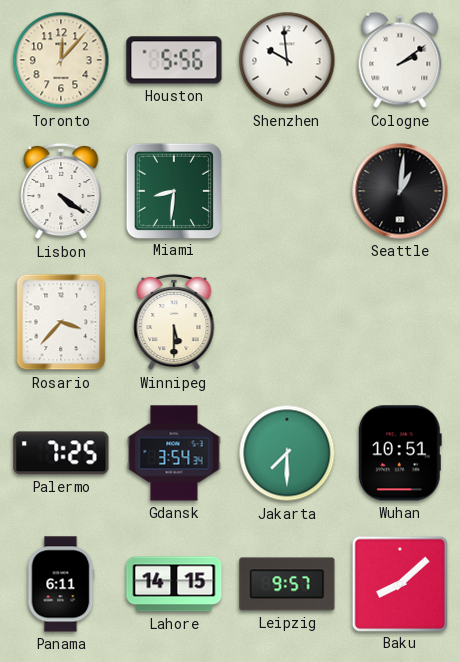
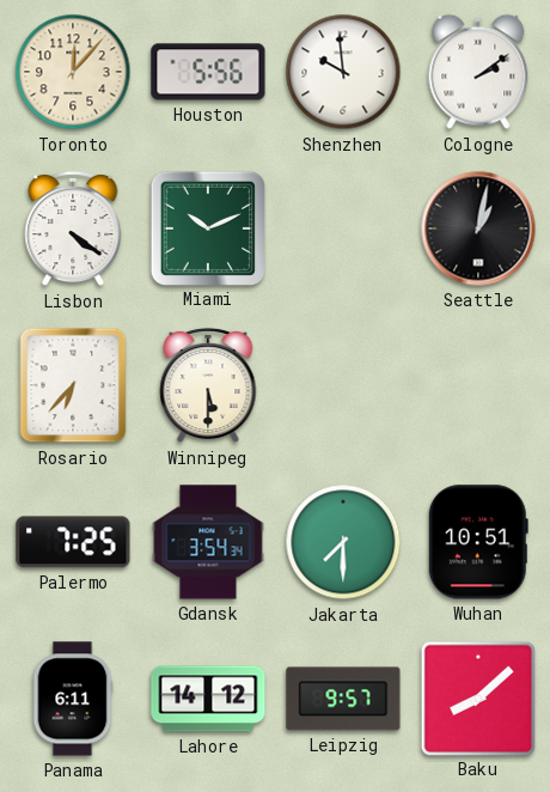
Miami: 8:31 -> 10:11
Seattle: 1:01 -> 1:02
Rosario: 3:37 -> 6:37
Lahore: 14:15 -> 14:12
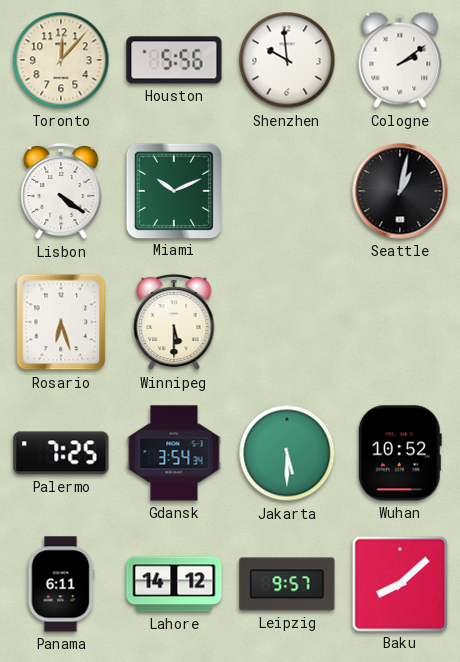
Rosario: 6:37 -> 6:27
Jakarta: 7:30 -> 5:30
Wuhan: 10:51 -> 10:52
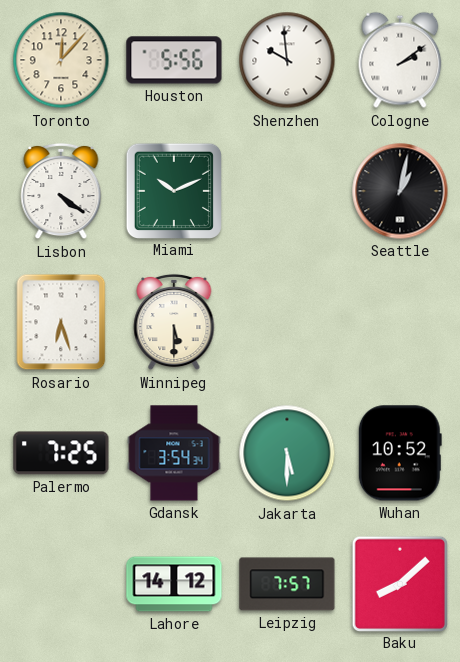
Panama: 6:11 -> none
Leipzig: 9:57 -> 7:57
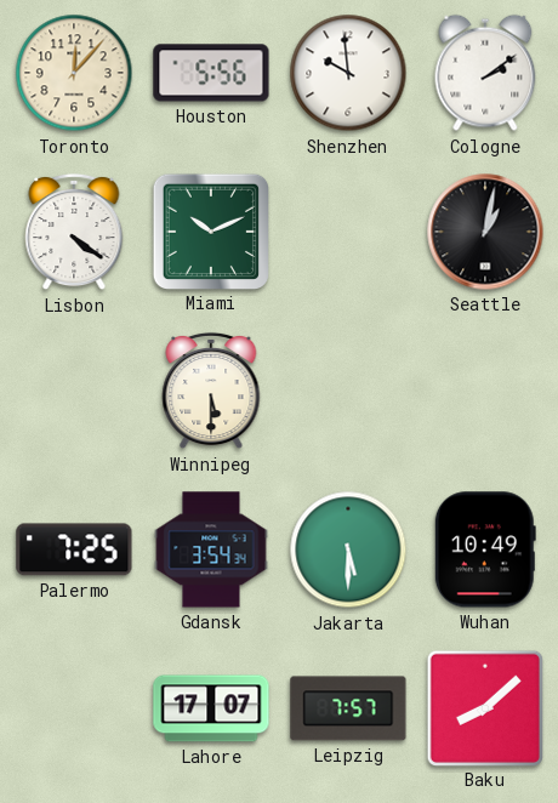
Rosario: 6:27 -> none
Wuhan: 10:52 -> 10:49
Lahore: 14:12 -> 17:07
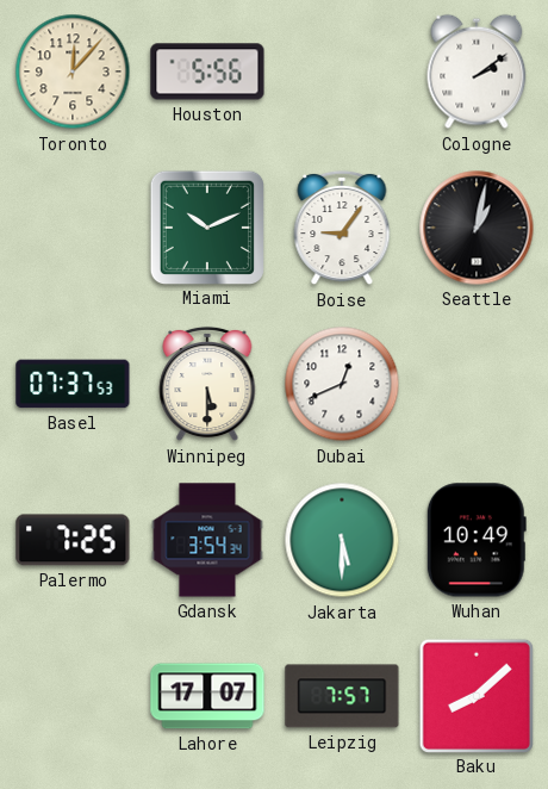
Shenzhen: 9:59 -> none
Lisbon: 4:21 -> none
Boise: none -> 9:06
Basel: none -> 07:37
Dubai: none -> 12:41
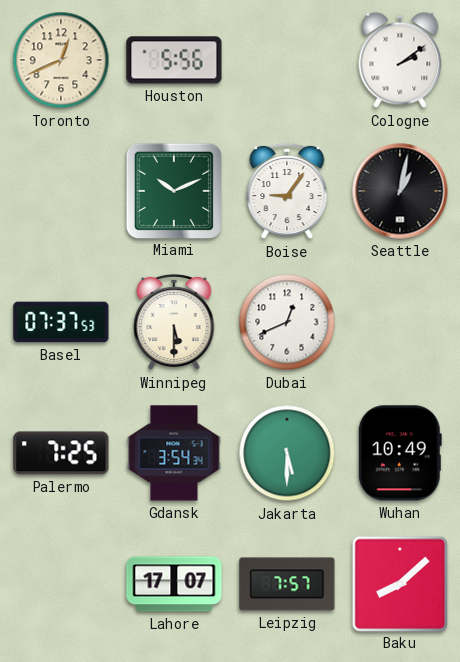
Toronto: 12:07 -> 12:41
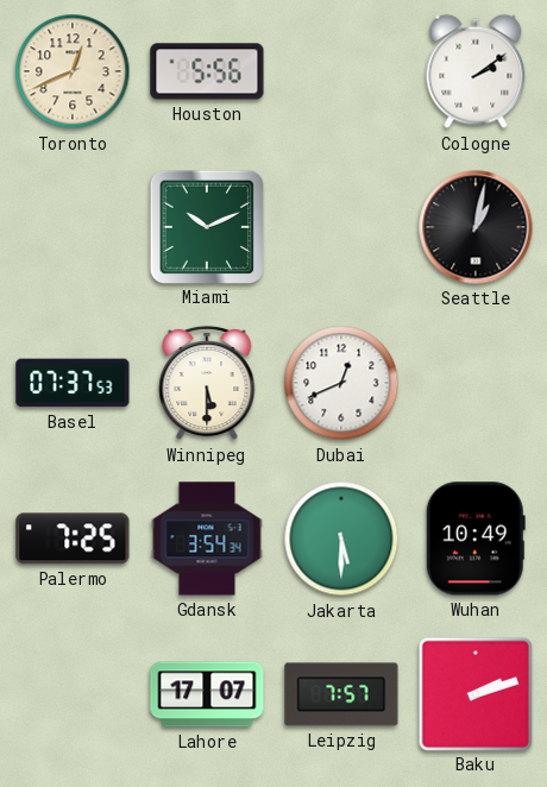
Boise: 9:06 -> none
Baku: 8:08 -> 2:12
